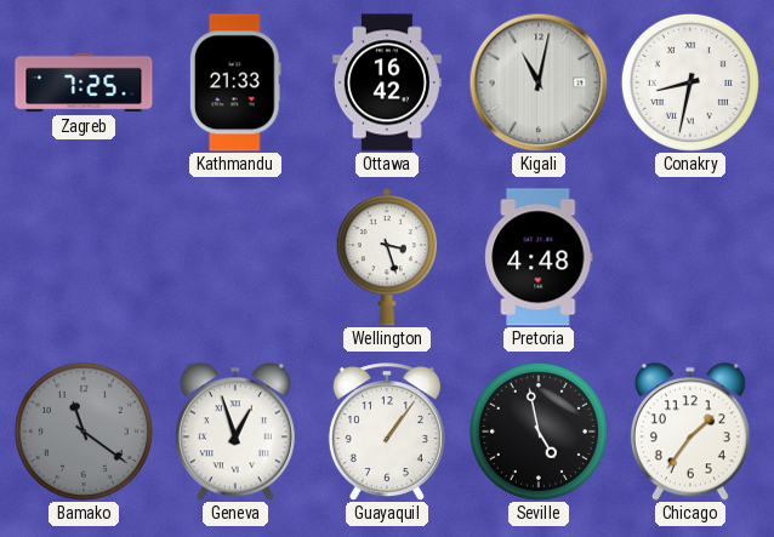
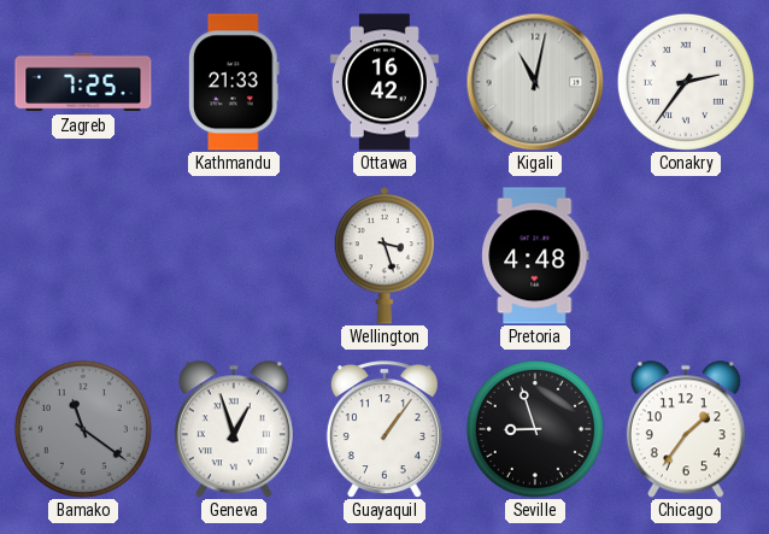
Conakry: 8:32 -> 2:36
Seville: 4:58 -> 8:57
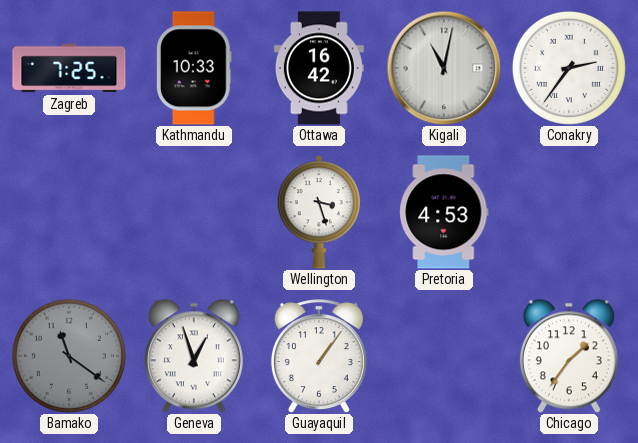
Kathmandu: 21:33 -> 10:33
Pretoria: 4:48 -> 4:53
Seville: 8:57 -> none
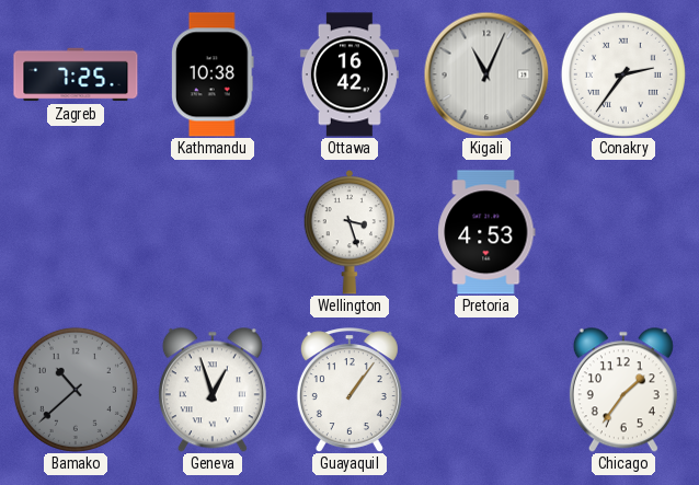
Kathmandu: 10:33 -> 10:38
Kigali: 11:02 -> 11:04
Bamako: 11:21 -> 10:38
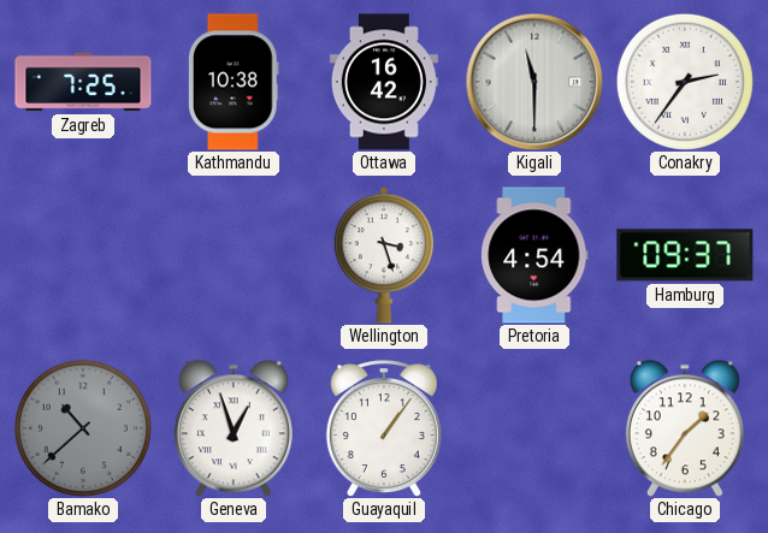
Kigali: 11:04 -> 11:30
Pretoria: 4:53 -> 4:54
Hamburg: none -> 09:37
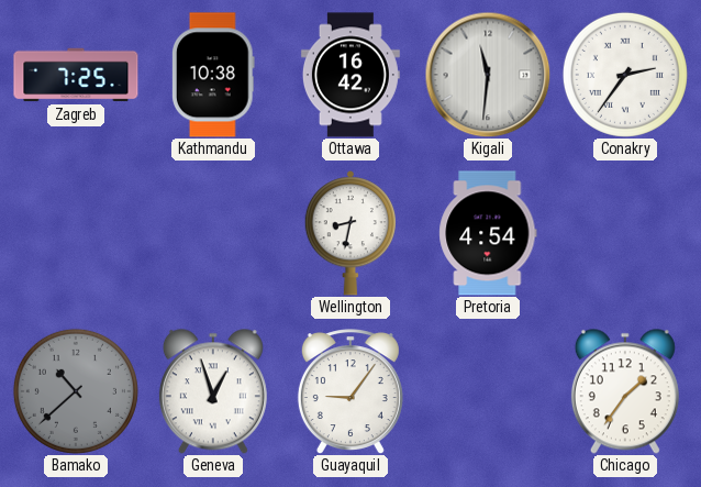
Kigali: 11:30 -> 11:31
Wellington: 3:27 -> 8:32
Hamburg: 09:37 -> none
Guayaquil: 1:06 -> 9:06
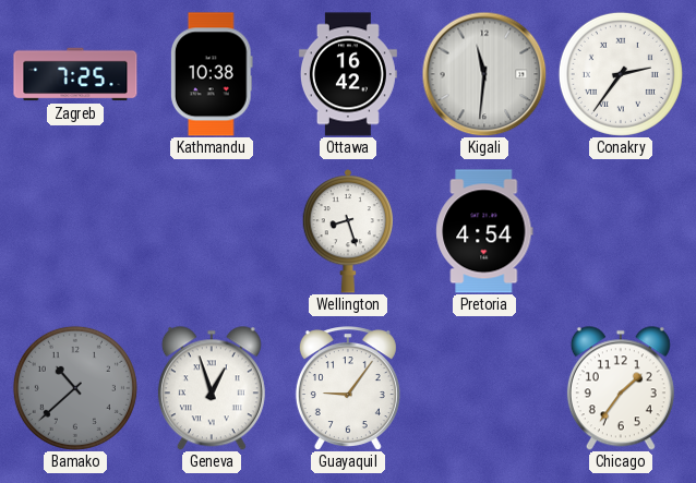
Wellington: 8:32 -> 8:27
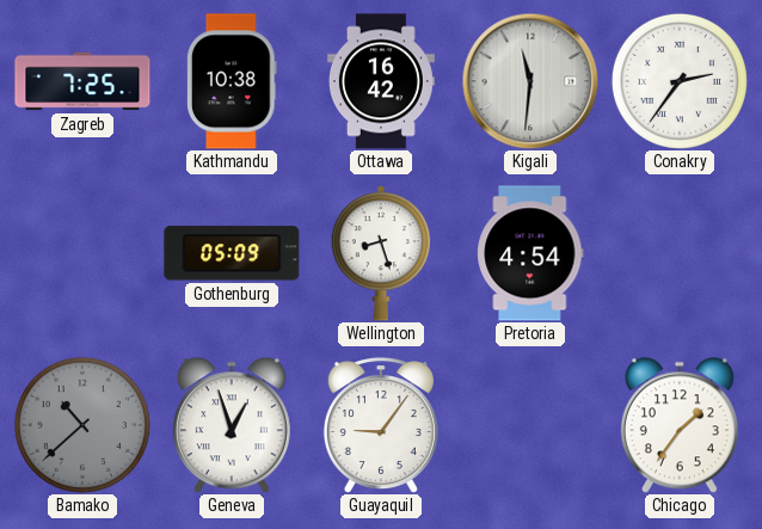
Gothenburg: none -> 05:09
